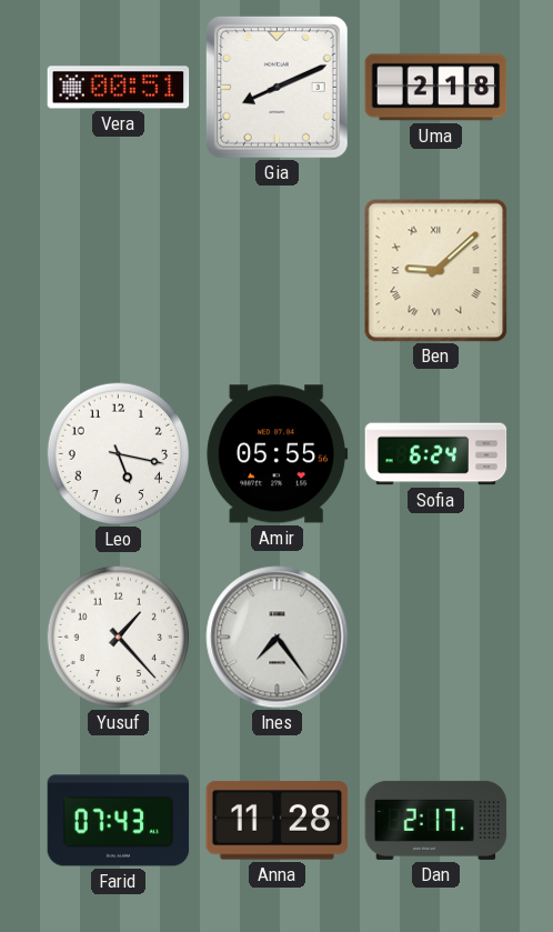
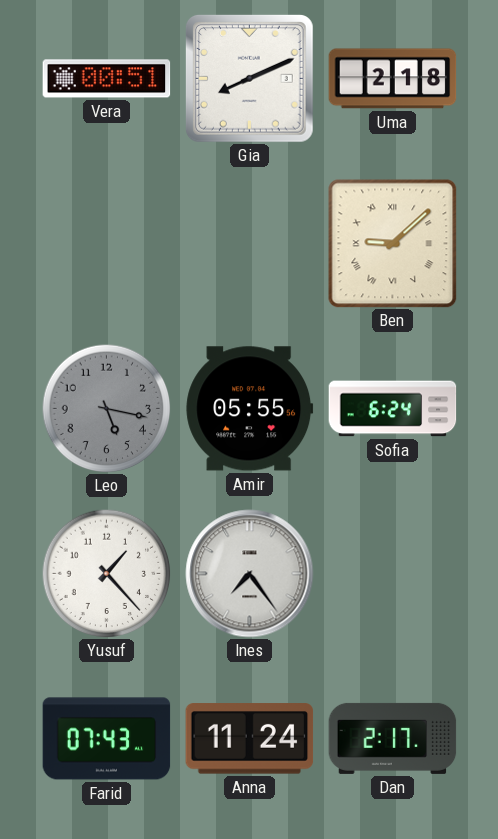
Leo dial: white -> grey
Anna: 11:28 -> 11:24
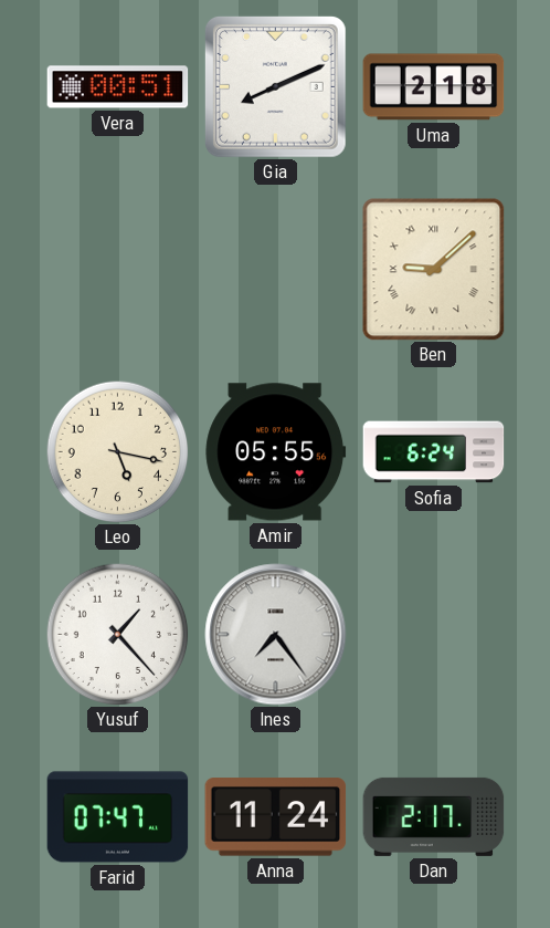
Leo dial: grey -> cream
Farid: 07:43 -> 07:47
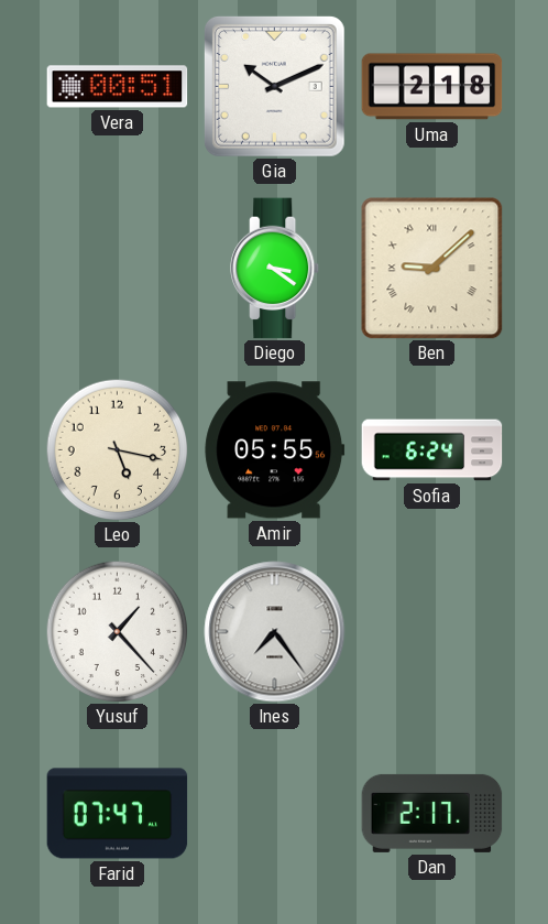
Gia: 8:11 -> 10:11
Diego: none -> 3:21
Anna: 11:24 -> none
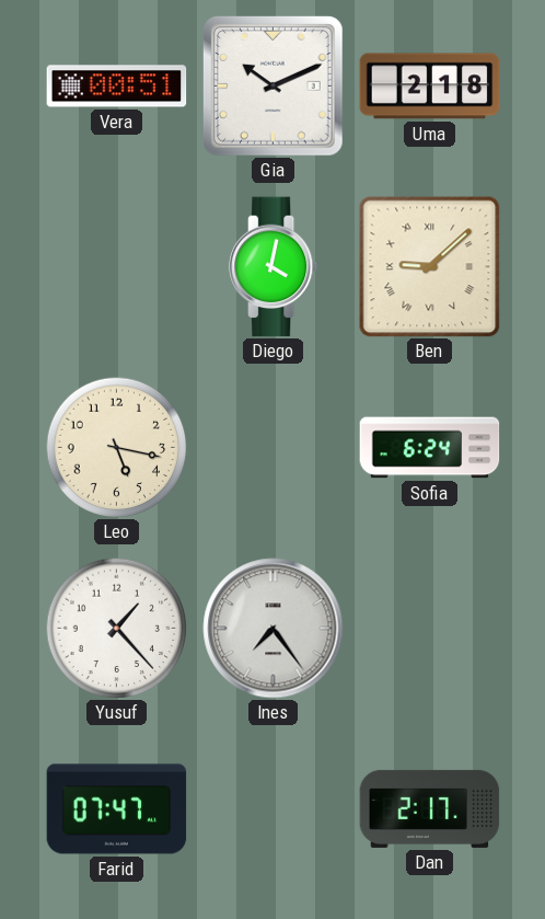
Diego: 3:21 -> 4:02
Amir: 05:55 -> none
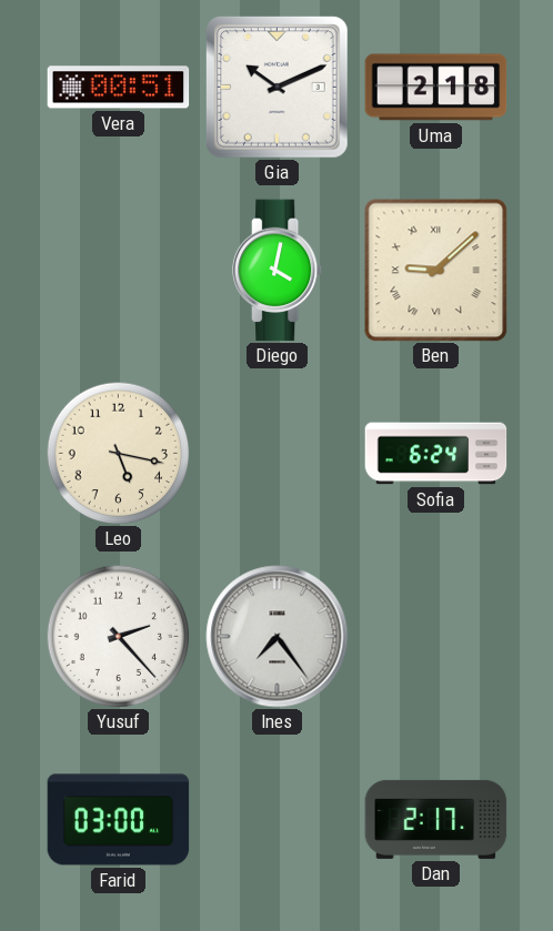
Yusuf: 1:23 -> 2:23
Farid: 07:47 -> 03:00
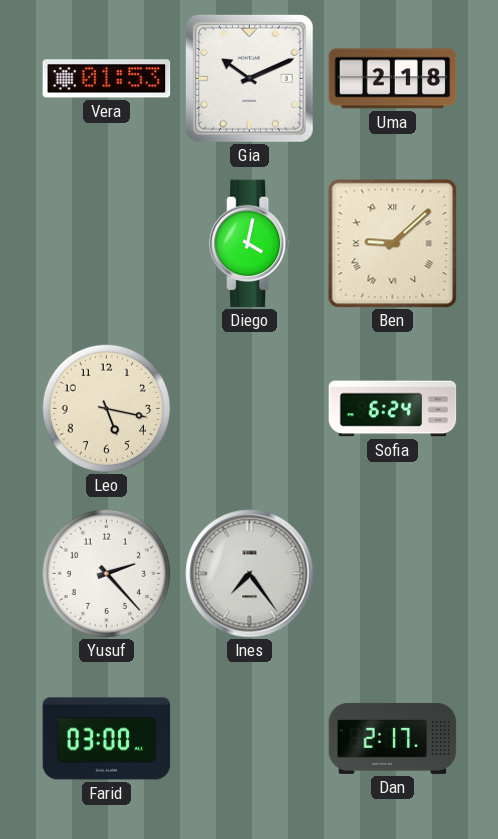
Vera: 00:51 -> 01:53
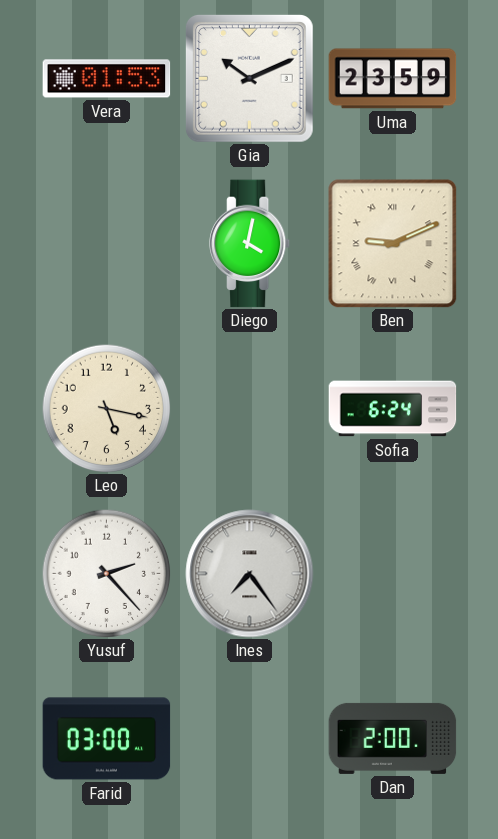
Uma: 2:18 -> 23:59
Ben: 9:08 -> 9:11
Dan: 2:17 -> 2:00
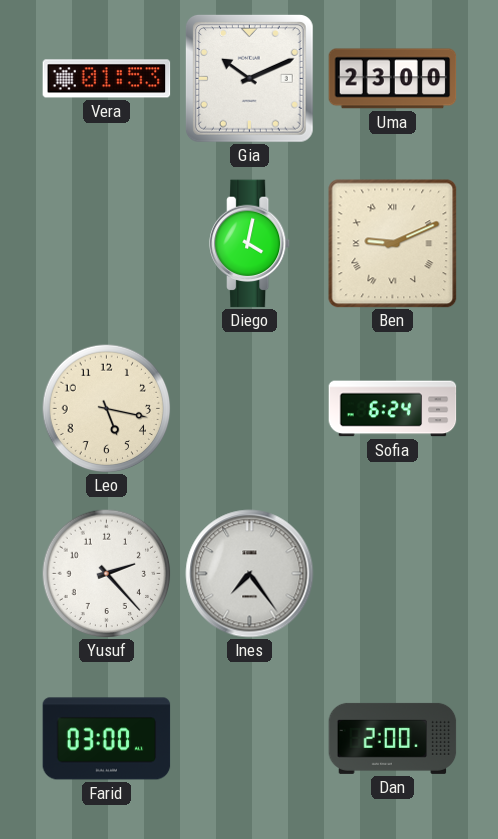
Uma: 23:59 -> 23:00
